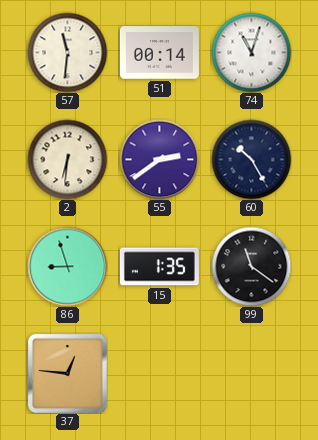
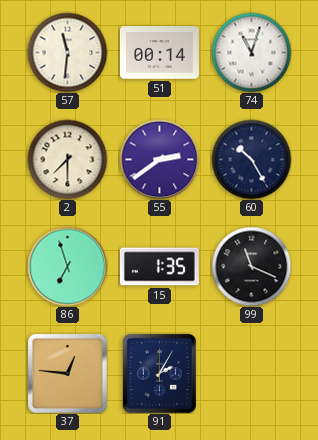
2: 6:31 -> 7:30
86: 8:57 -> 6:57
99: 11:21 -> 11:19
91: none -> 2:05
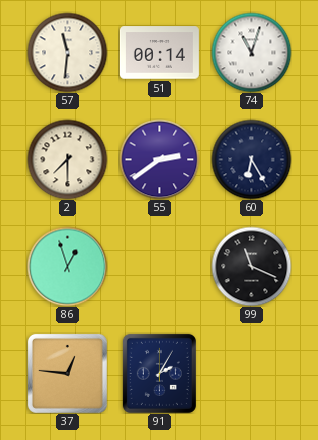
60: 10:25 -> 6:25
86: 6:57 -> 12:57
15: 1:35 -> none
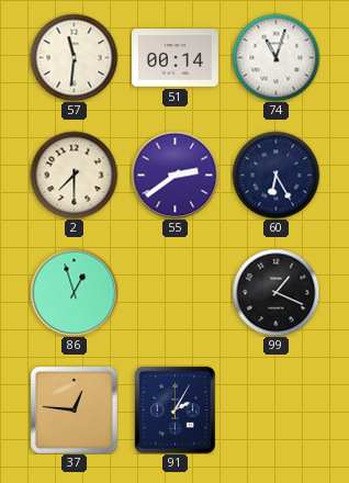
99: 11:19 -> 1:19
